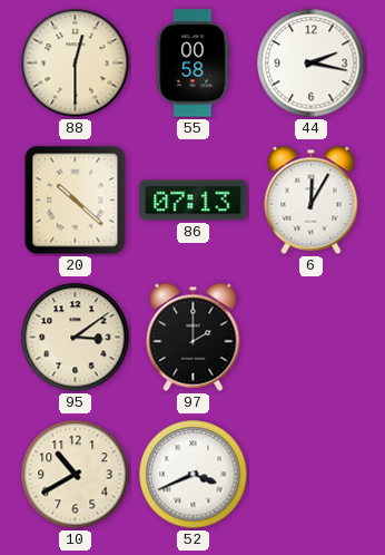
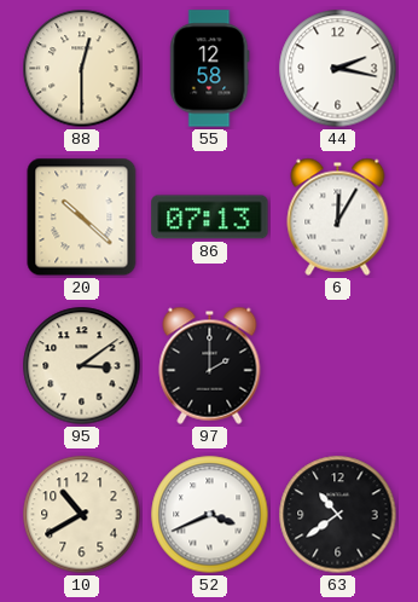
55: 00:58 -> 12:58
63: none -> 10:39
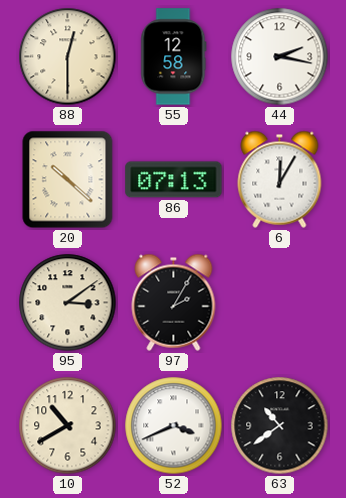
97: 2:00 -> 2:05
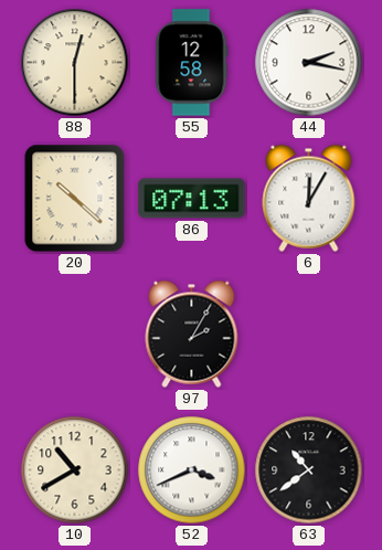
95: 3:09 -> none
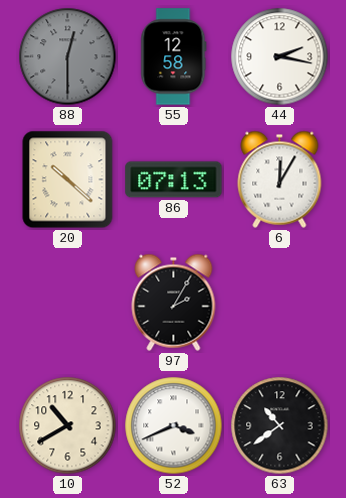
88 dial: cream -> grey
